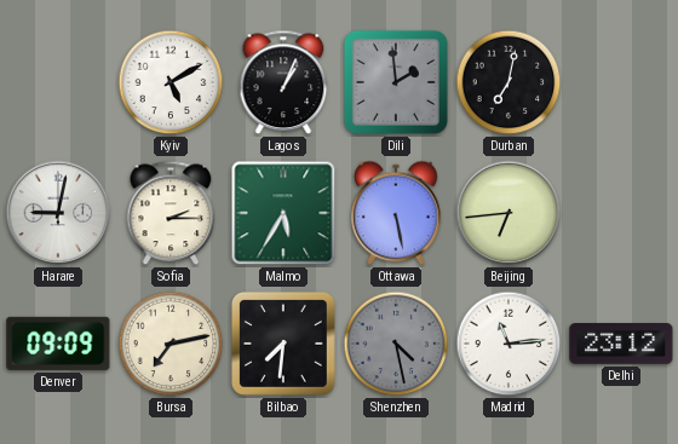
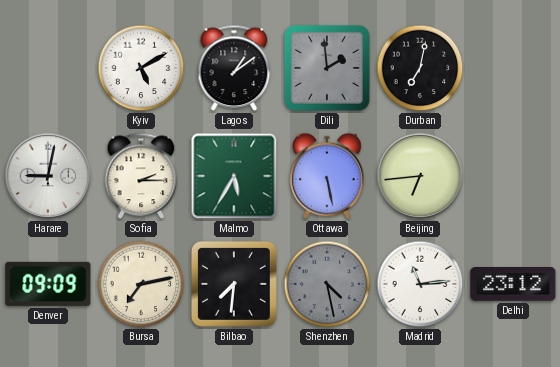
Lagos: 1:04 -> 1:09
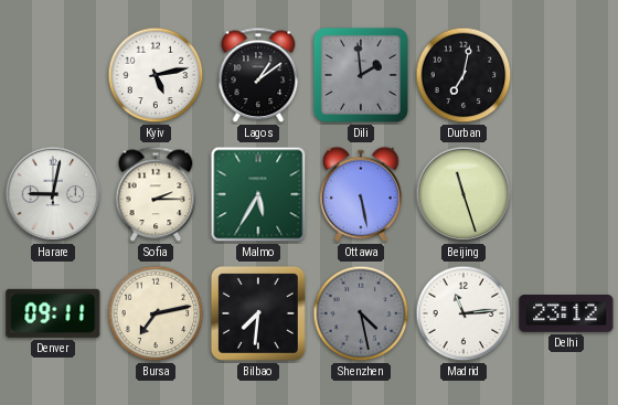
Kyiv: 5:10 -> 5:13
Beijing: 6:44 -> 11:27
Denver: 09:09 -> 09:11
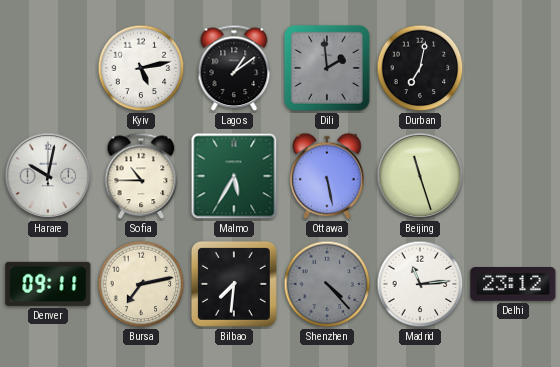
Harare: 9:02 -> 10:02
Sofia: 2:15 -> 10:45
Shenzhen: 4:28 -> 4:23
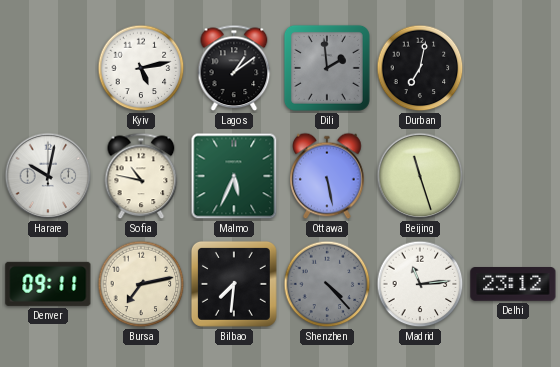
Sofia: 10:45 -> 10:47
Malmo: 5:35 -> 5:34
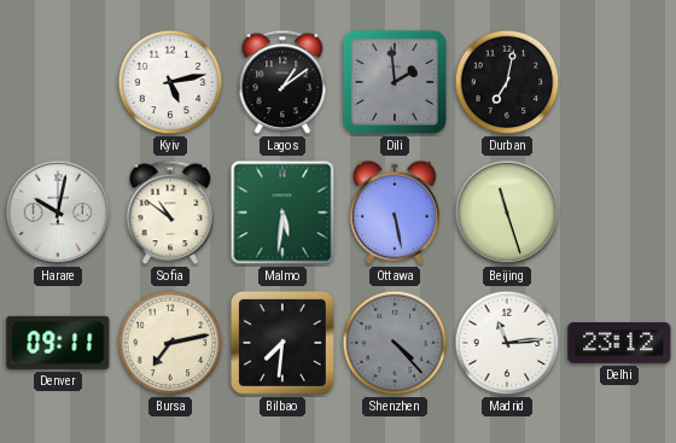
Sofia: 10:47 -> 10:51
Malmo: 5:34 -> 5:31
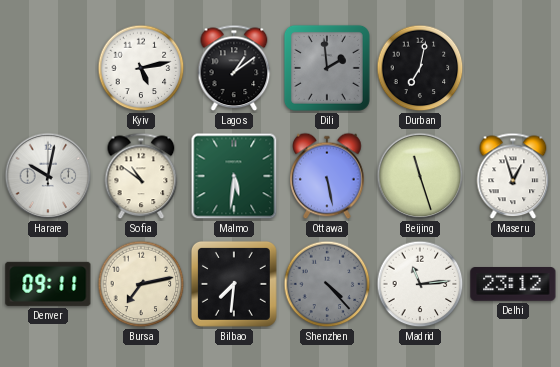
Maseru: none -> 12:57
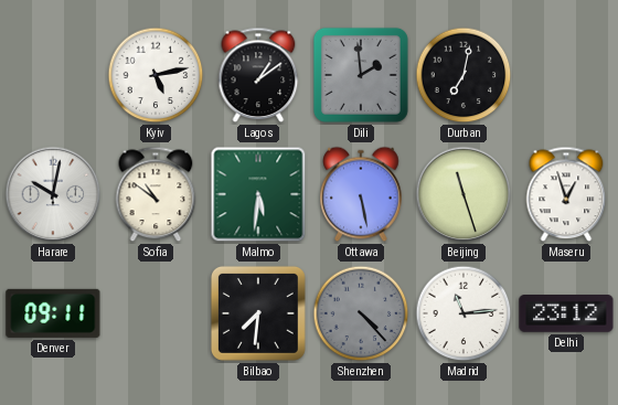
Bursa: 7:13 -> none
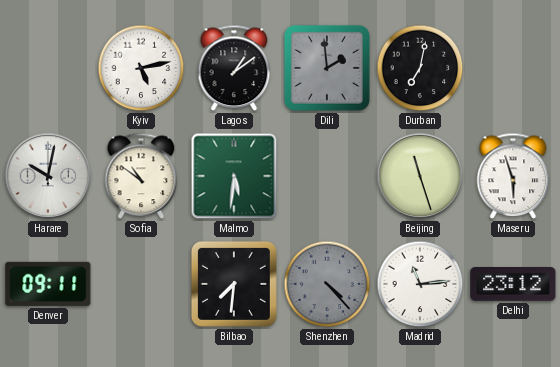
Ottawa: 5:28 -> none
Maseru: 12:57 -> 5:57
